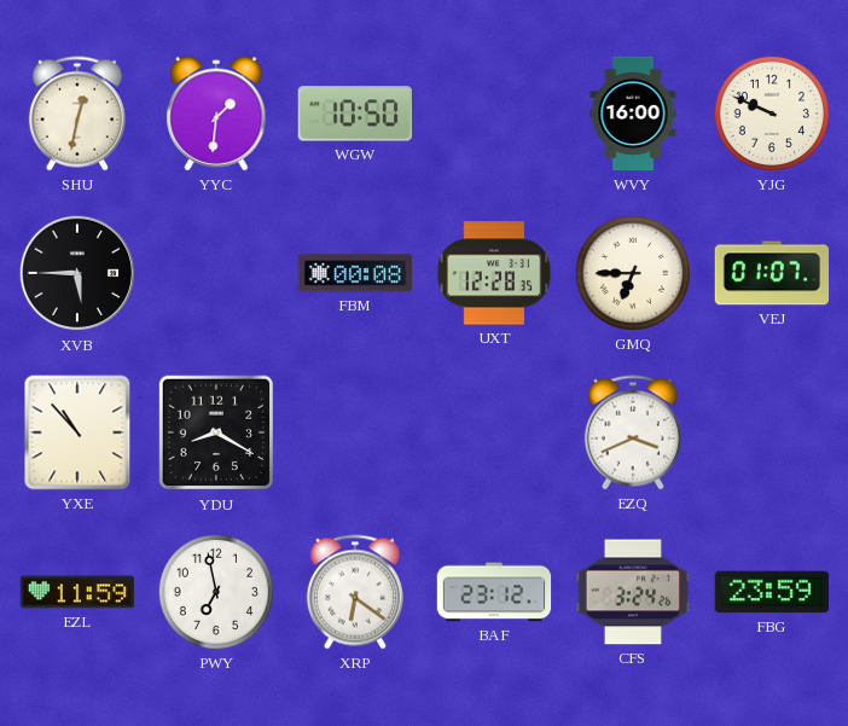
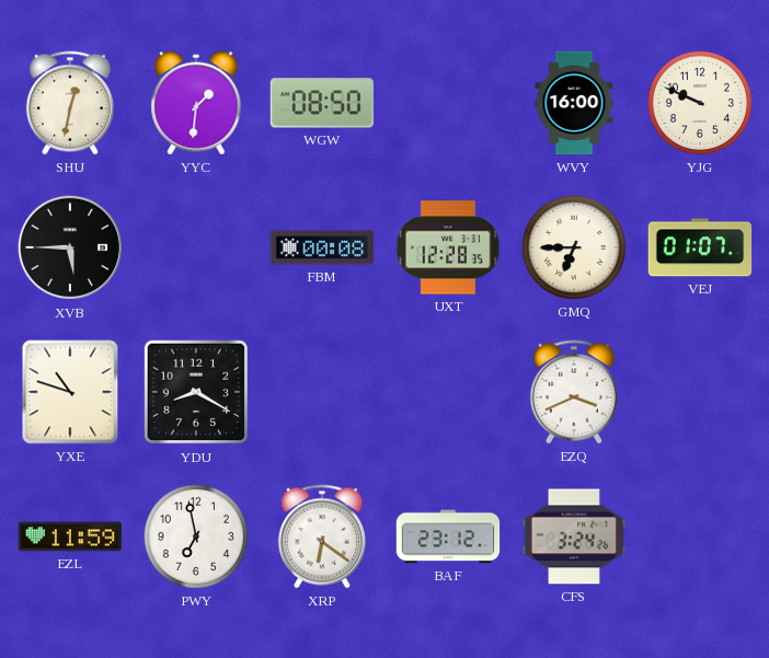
WGW: 10:50 -> 08:50
YXE: 10:53 -> 10:48
FBG: 23:59 -> none
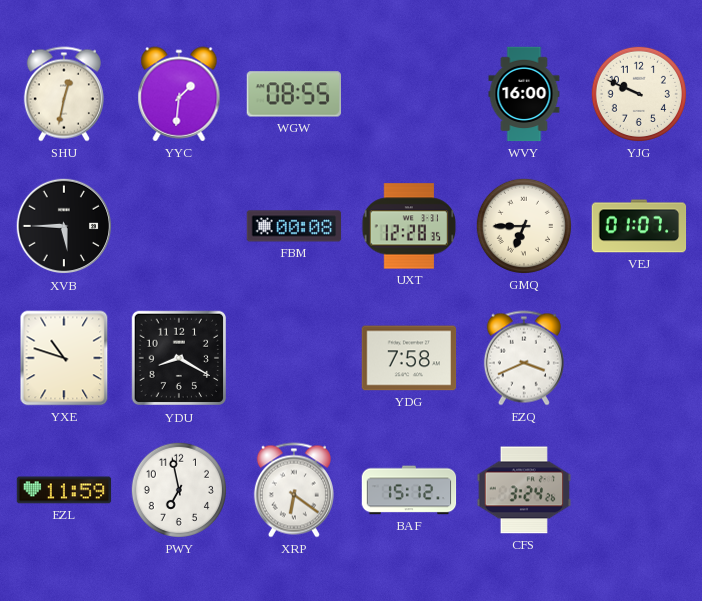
WGW: 08:50 -> 08:55
YDG: none -> 7:58
BAF: 23:12 -> 15:12
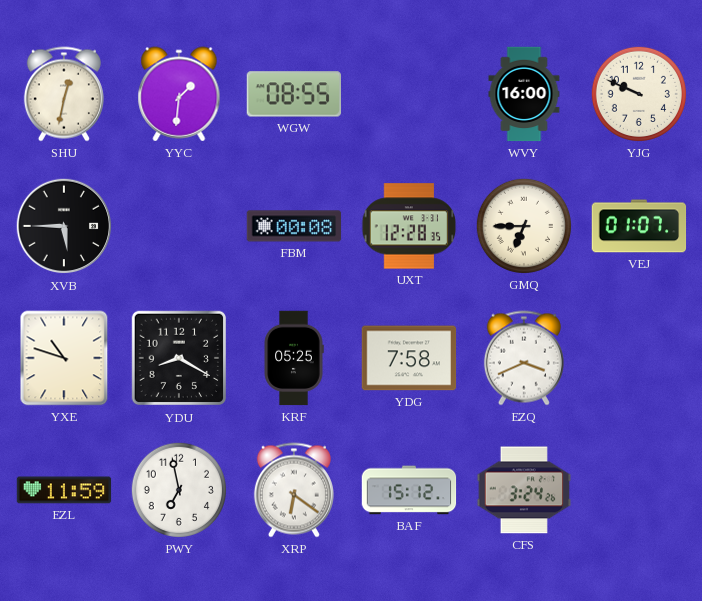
KRF: none -> 05:25
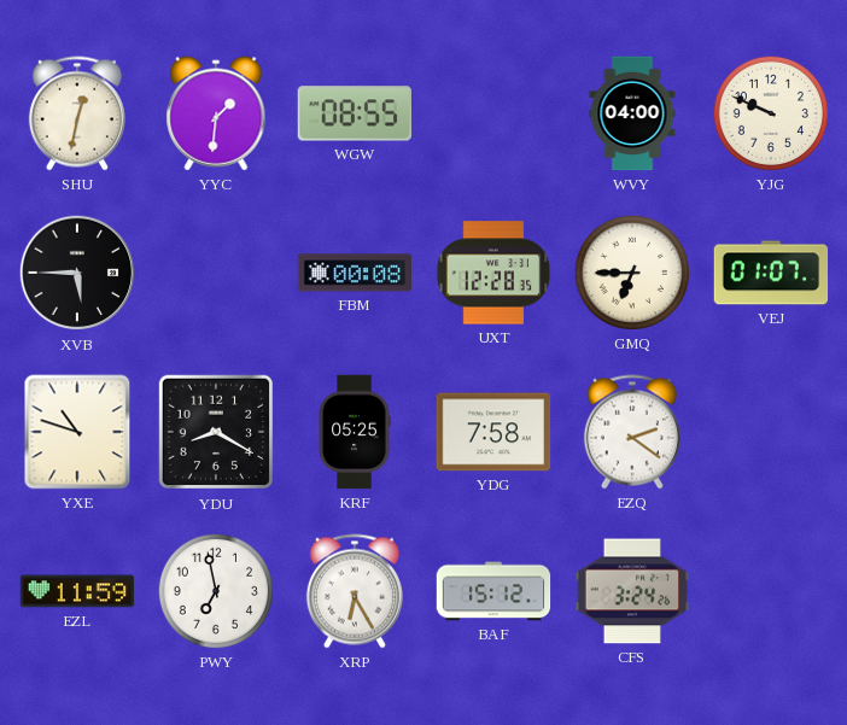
WVY: 16:00 -> 04:00
EZQ: 3:41 -> 2:21
XRP: 6:21 -> 6:25
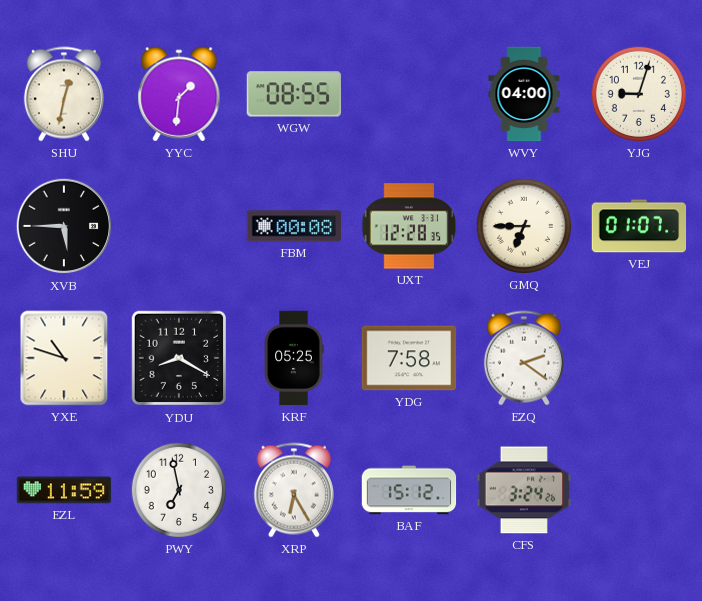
YJG: 9:49 -> 9:03
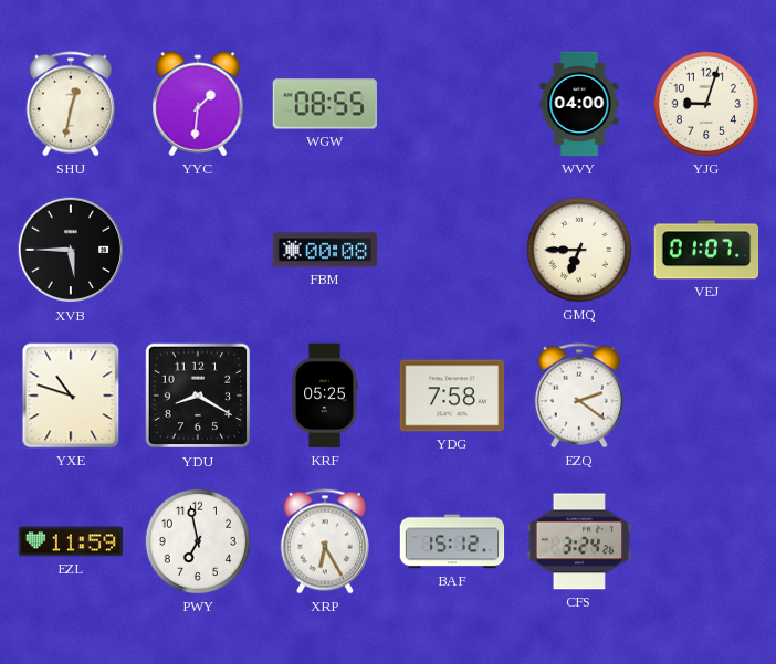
UXT: 12:28 -> none
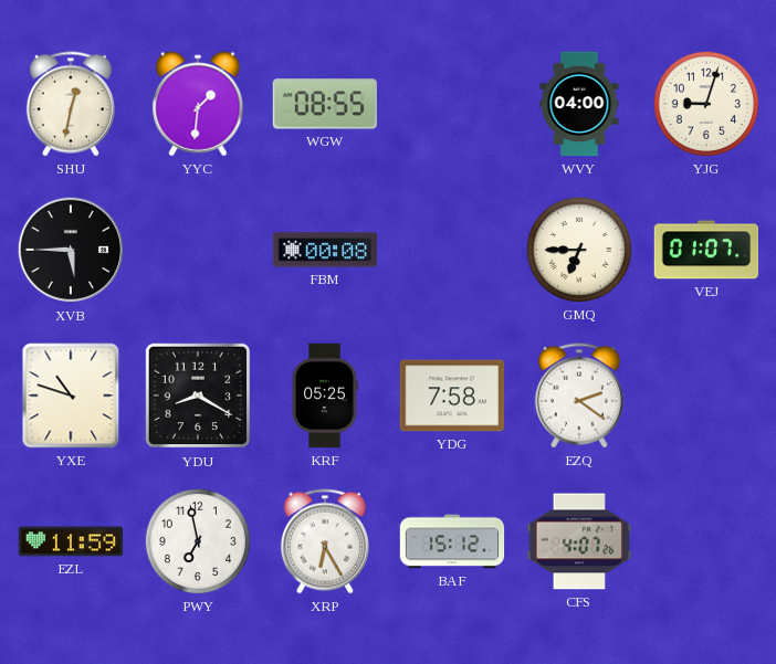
CFS: 3:24 -> 4:07
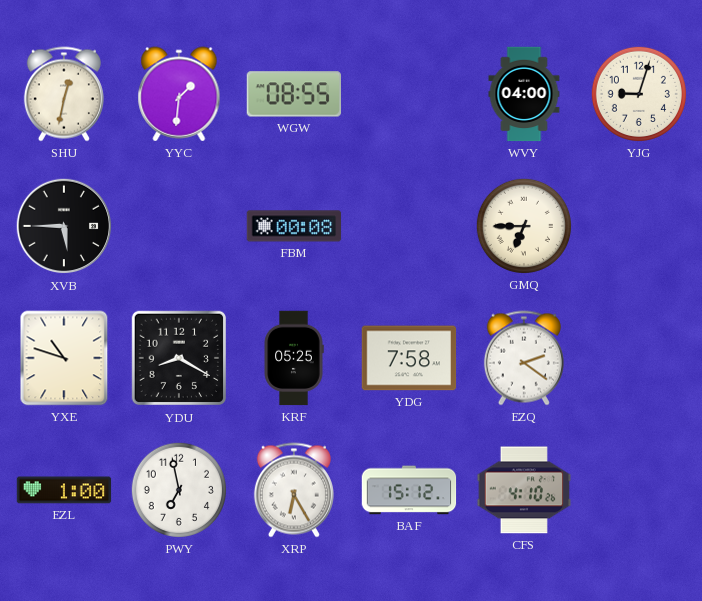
VEJ: 01:07 -> none
EZL: 11:59 -> 1:00
CFS: 4:07 -> 4:10
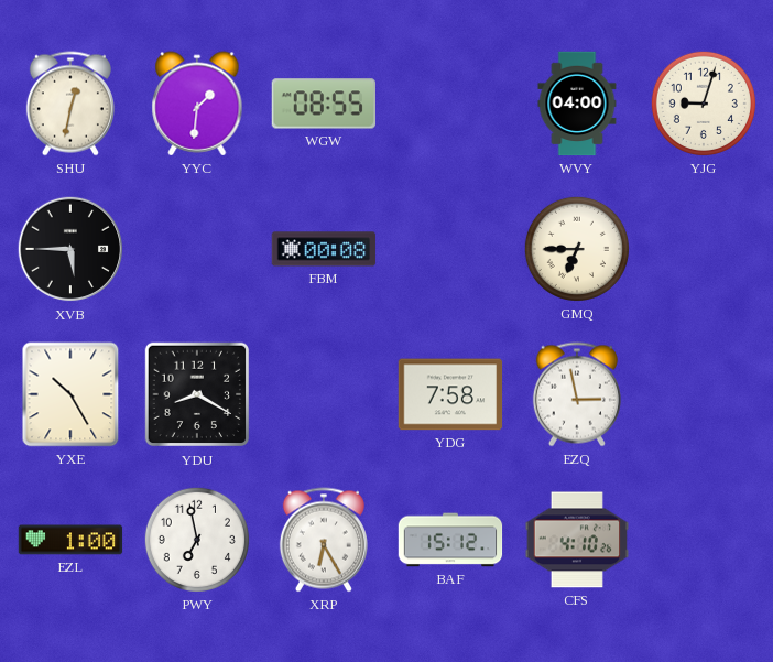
YXE: 10:48 -> 10:25
KRF: 05:25 -> none
EZQ: 2:21 -> 2:58
